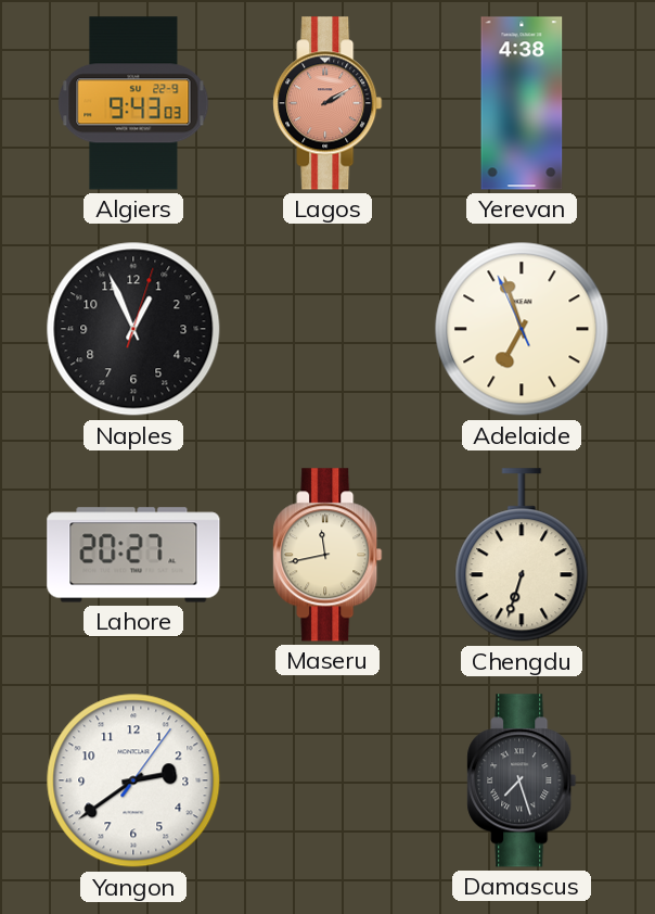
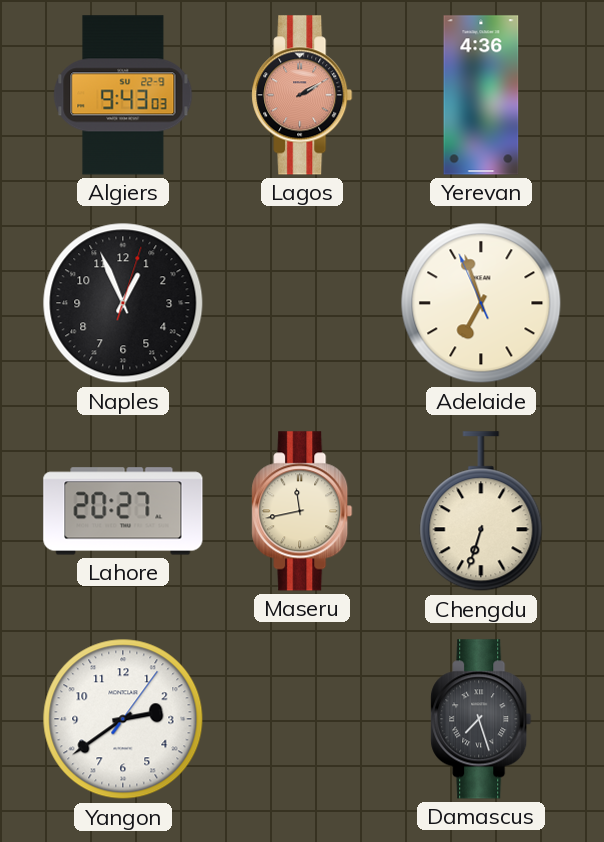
Yerevan: 4:38 -> 4:36
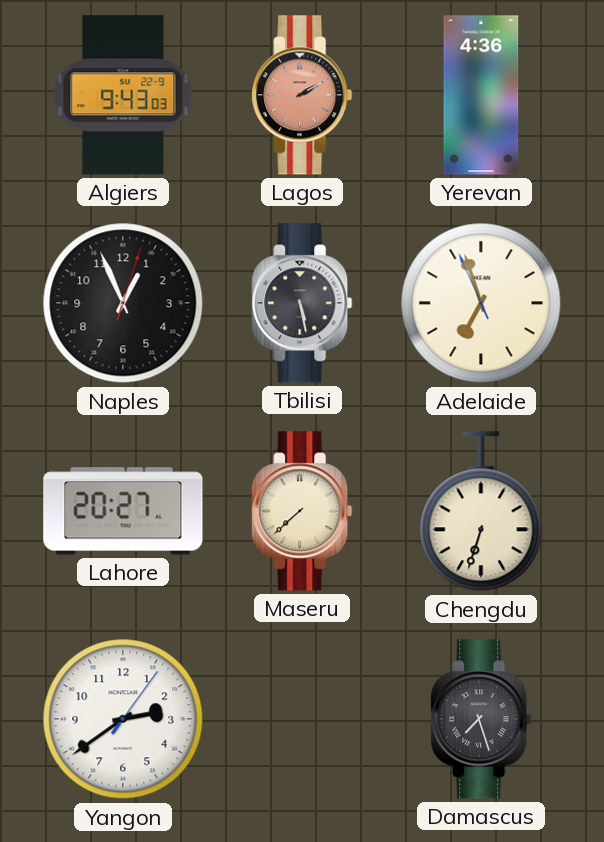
Tbilisi: none -> 5:28
Maseru: 11:43 -> 7:38
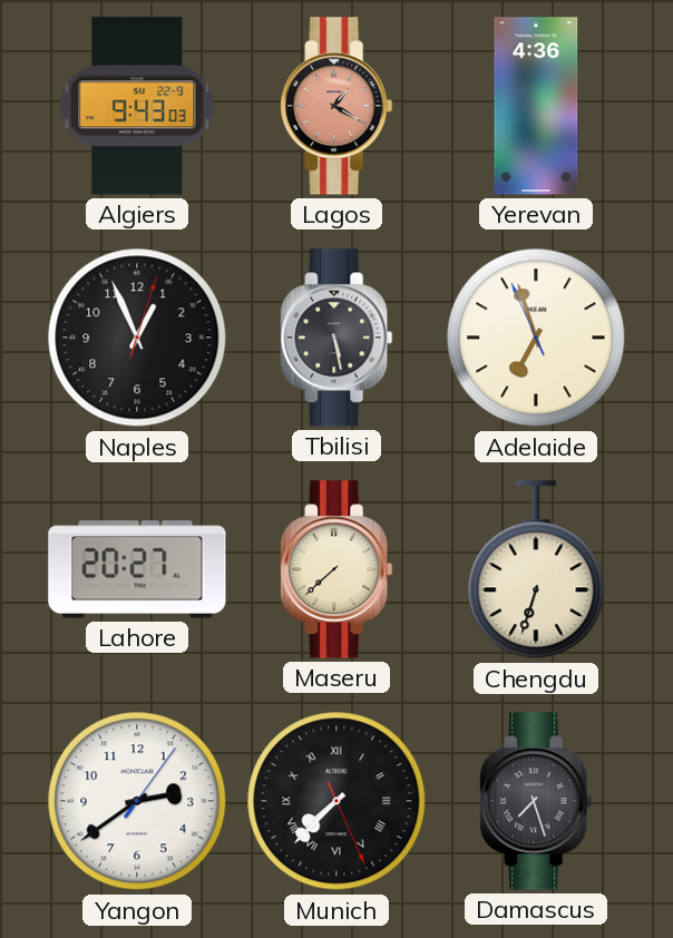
Lagos: 2:10 -> 1:20
Munich: none -> 7:37
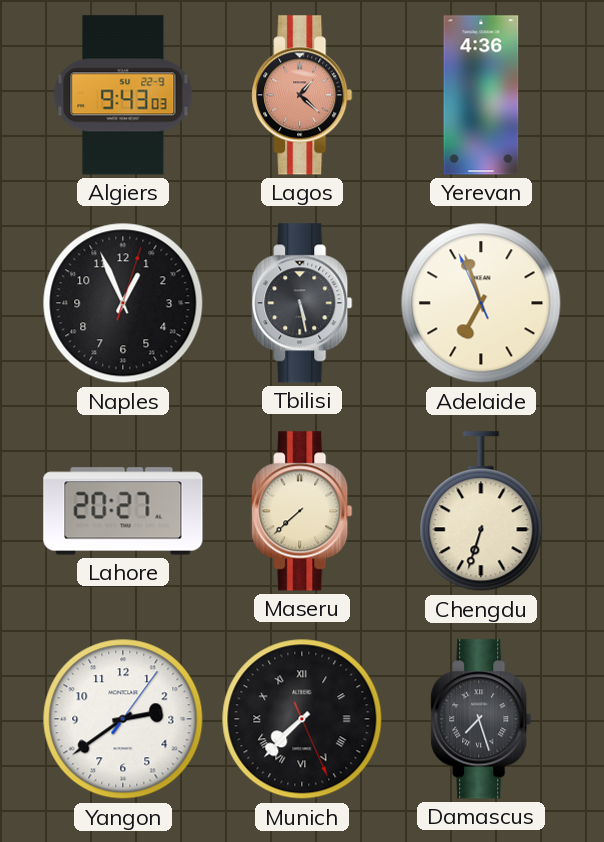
Lagos: 1:20 -> 1:22
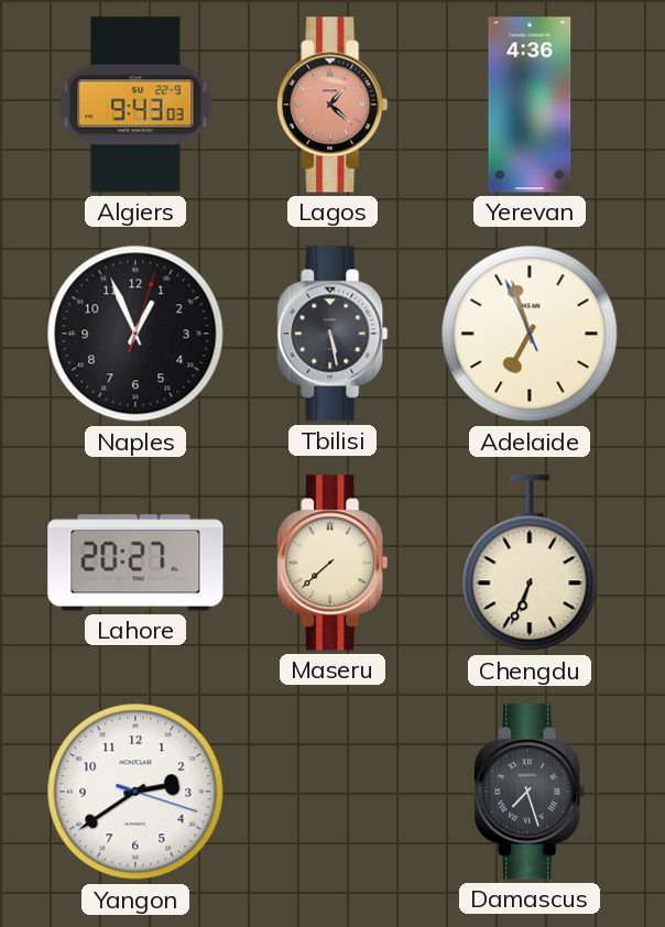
Chengdu: 6:33 -> 6:34
Yangon: 2:39:06 -> 2:39:18
Munich: 7:37 -> none
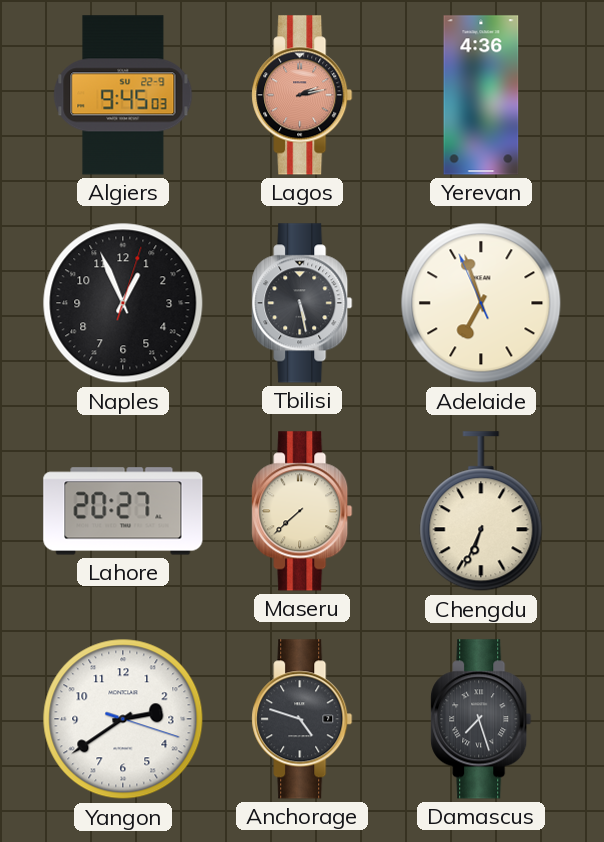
Algiers: 9:43 -> 9:45
Lagos: 1:22 -> 2:13
Anchorage: none -> 4:48
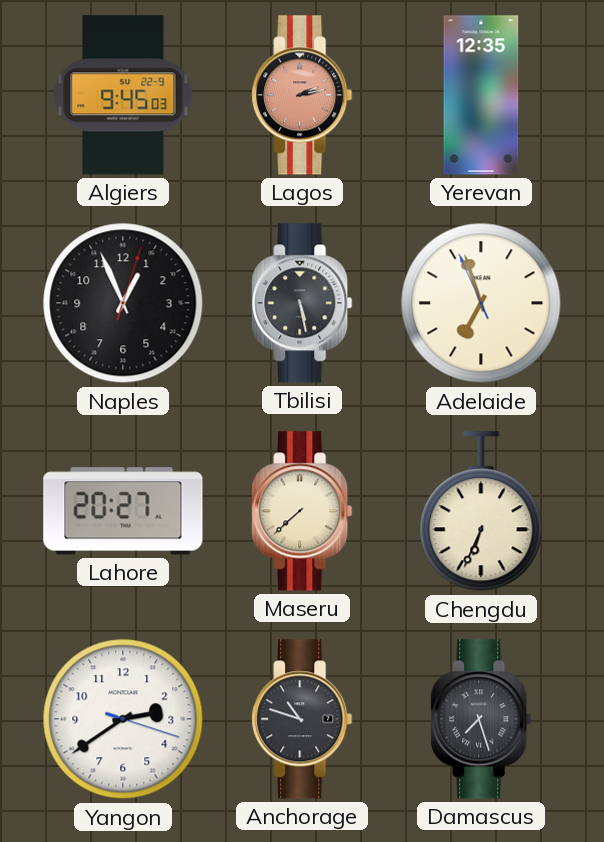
Yerevan: 4:36 -> 12:35
Anchorage: 4:48 -> 10:48
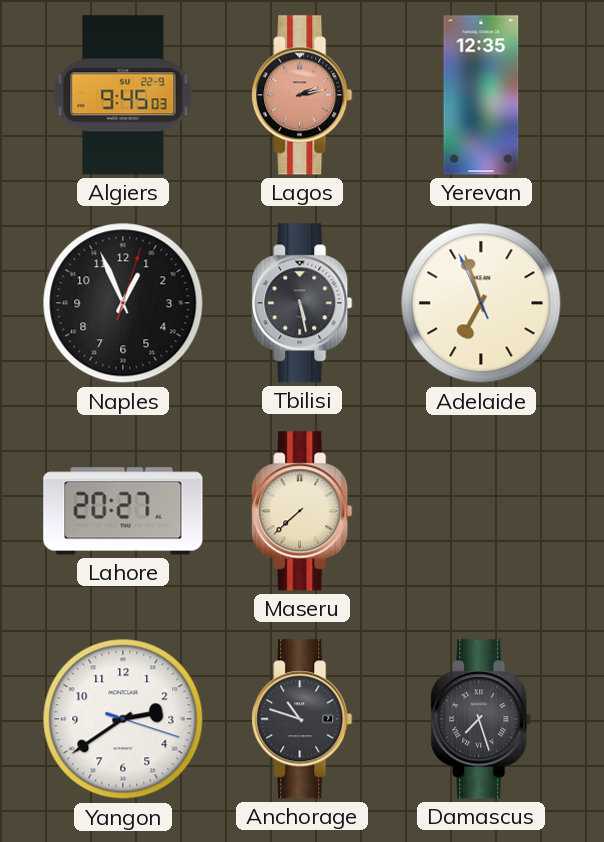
Chengdu: 6:34 -> none
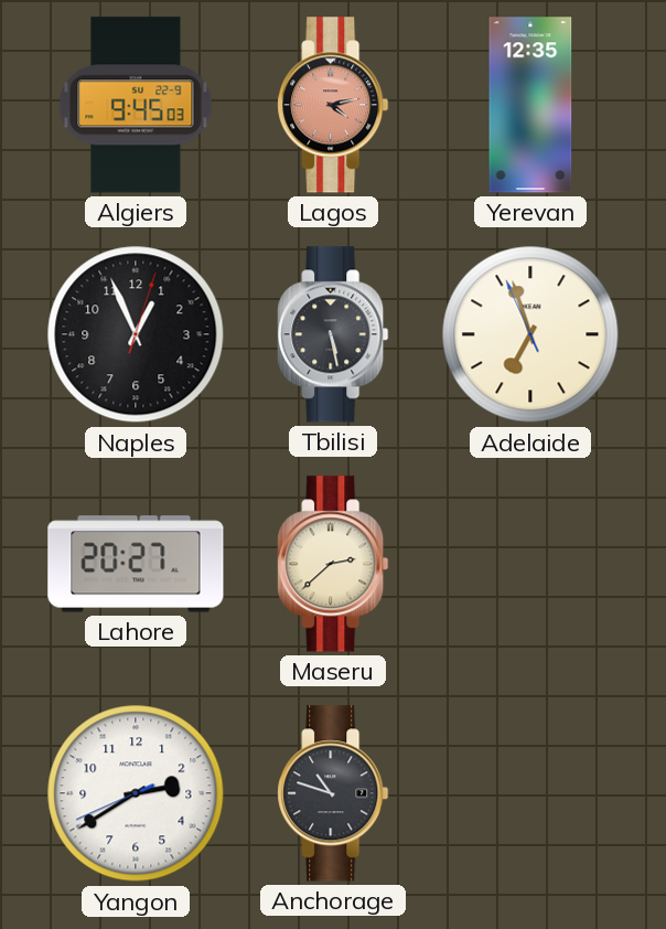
Lagos: 2:13 -> 4:13
Maseru: 7:38 -> 2:38
Yangon: 2:39:18 -> 2:39:41
Damascus: 7:27 -> none
